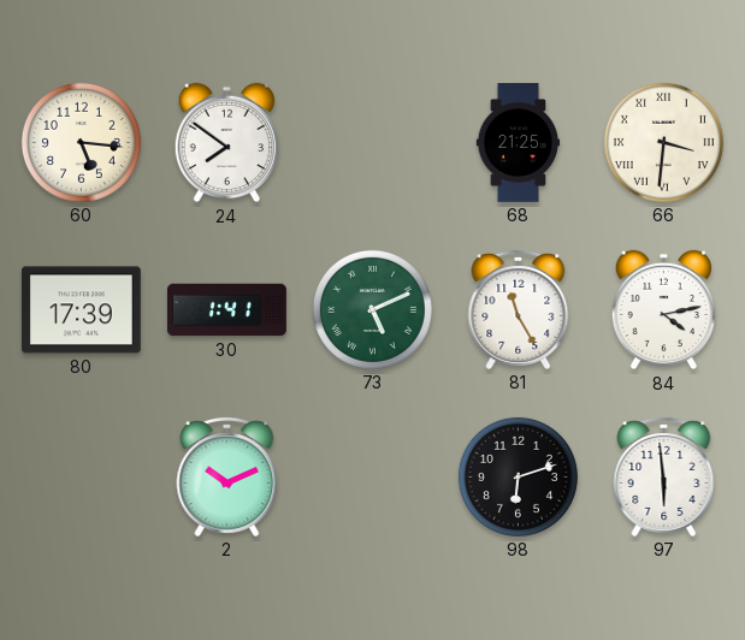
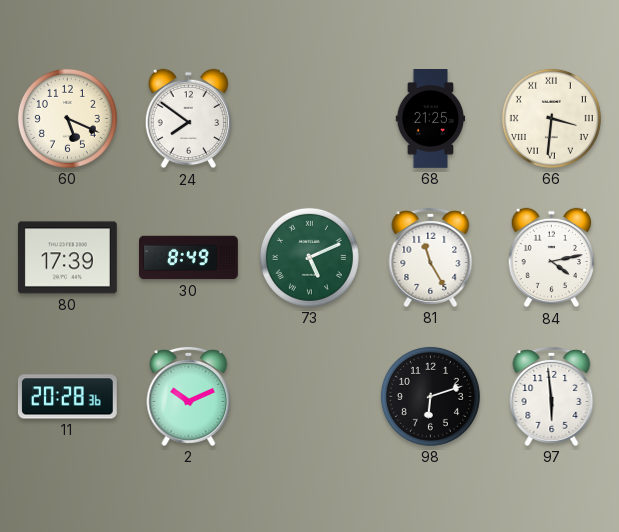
60: 5:16 -> 5:19
30: 1:41 -> 8:49
11: none -> 20:28
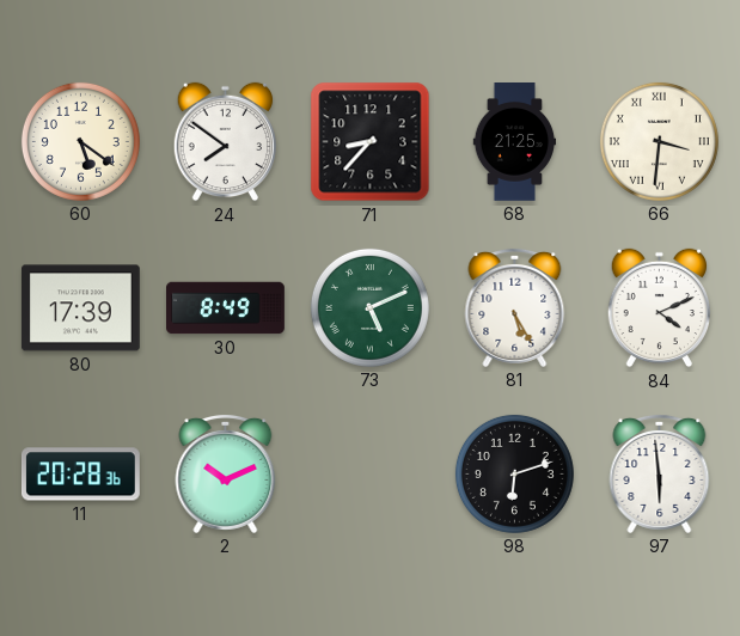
60: 5:19 -> 5:21
71: none -> 8:37
81: 11:25 -> 5:25
84: 4:13 -> 4:11
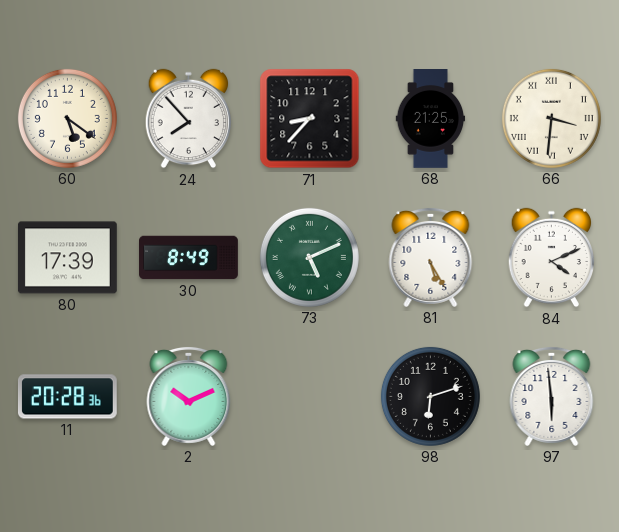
24: 7:51 -> 7:53
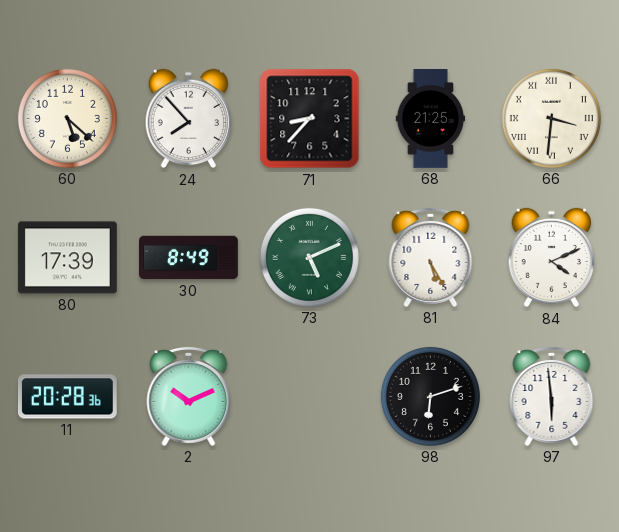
60: 5:21 -> 5:22
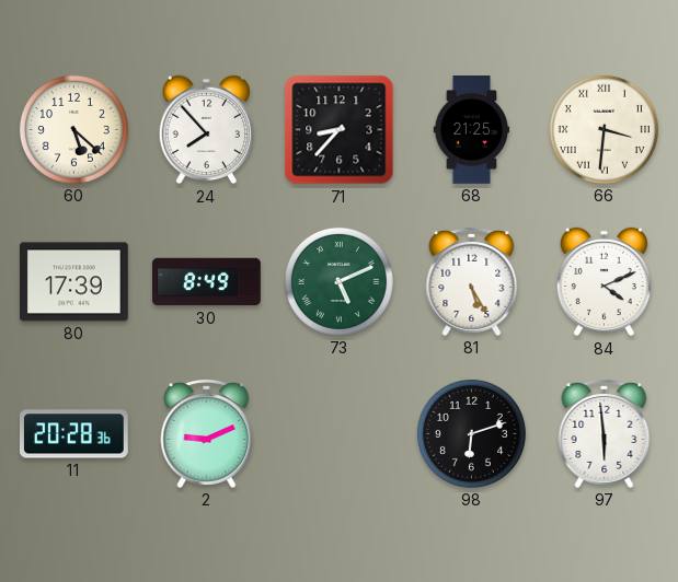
2: 10:11 -> 9:11
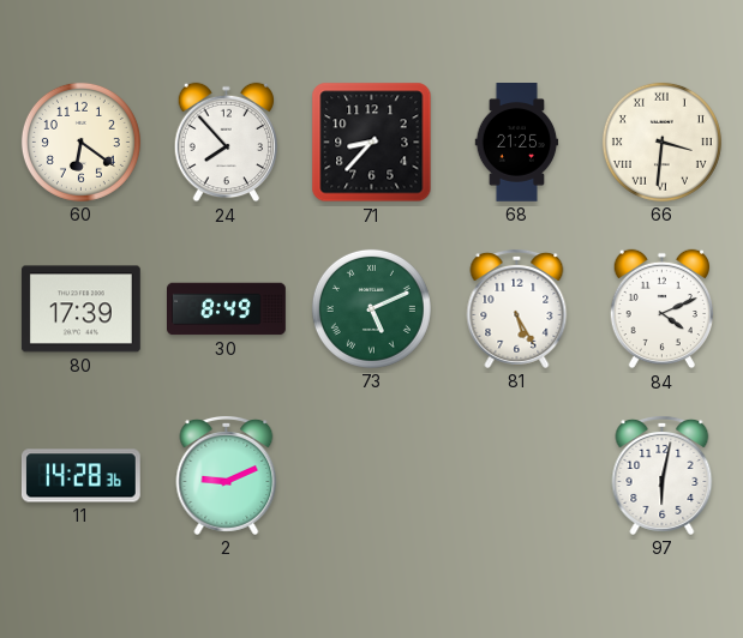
60: 5:22 -> 6:21
11: 20:28 -> 14:28
98: 6:12 -> none
97: 5:59 -> 6:02
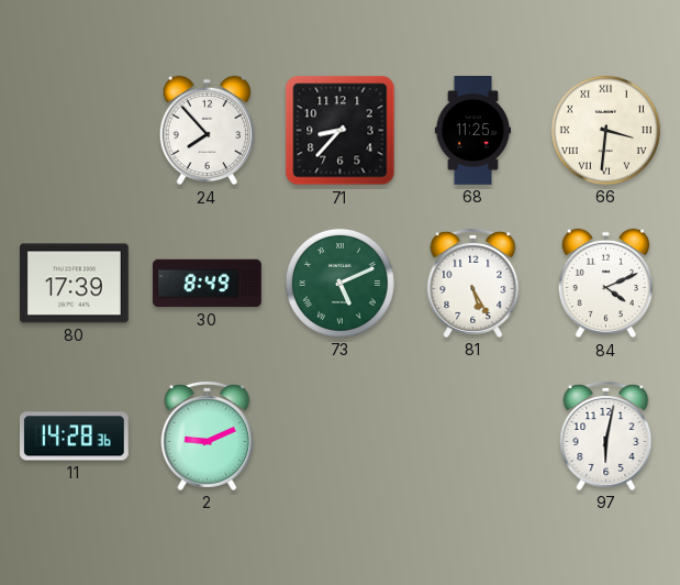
60: 6:21 -> none
68: 21:25 -> 11:25
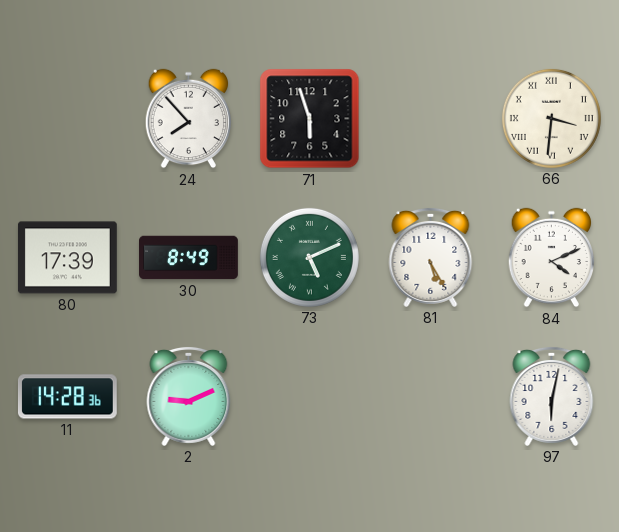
71: 8:37 -> 5:57
68: 11:25 -> none
